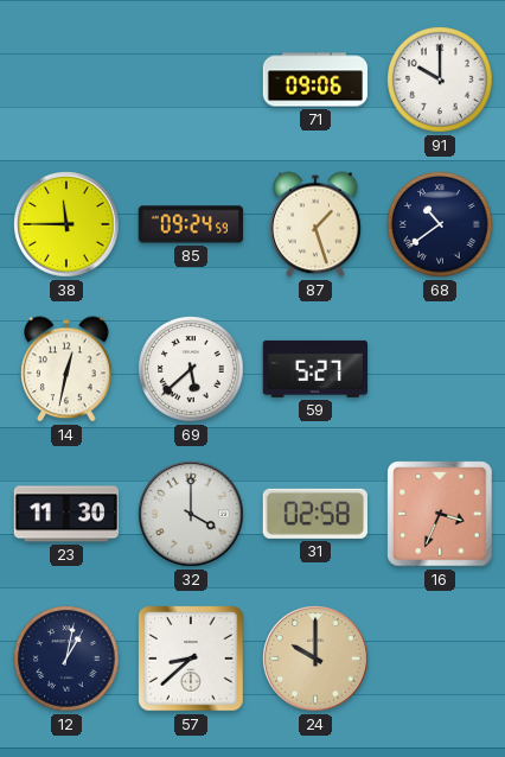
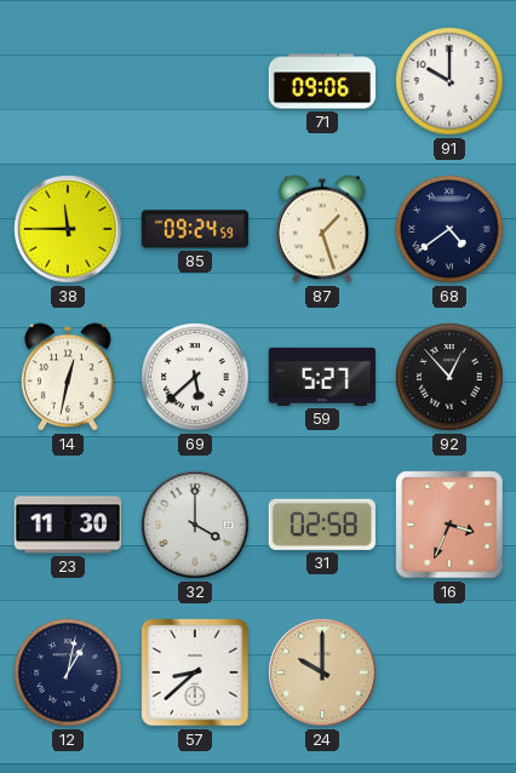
68: 10:39 -> 4:39
92: none -> 12:53
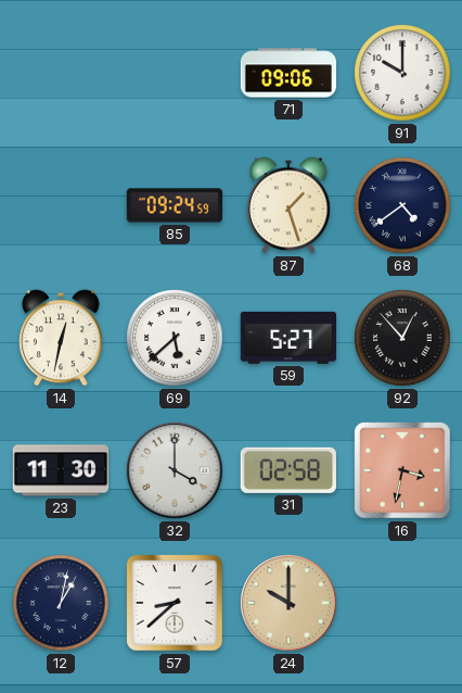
38: 11:45 -> none
16: 3:34 -> 3:32
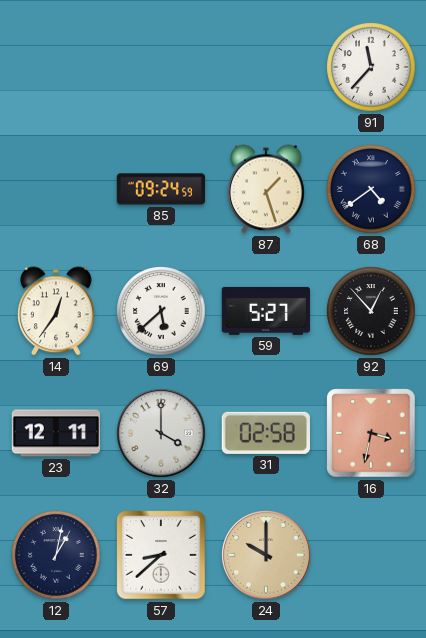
71: 09:06 -> none
91: 10:00 -> 11:37
14: 12:32 -> 12:36
23: 11:30 -> 12:11
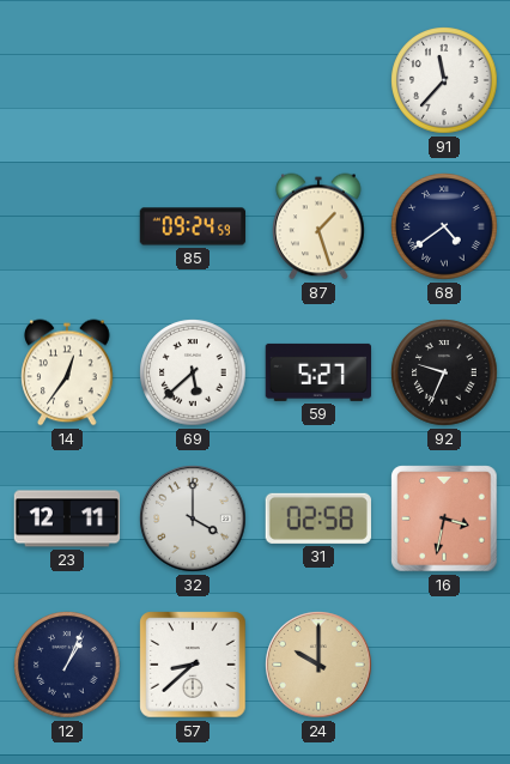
92: 12:53 -> 9:34
12: 1:02 -> 1:04
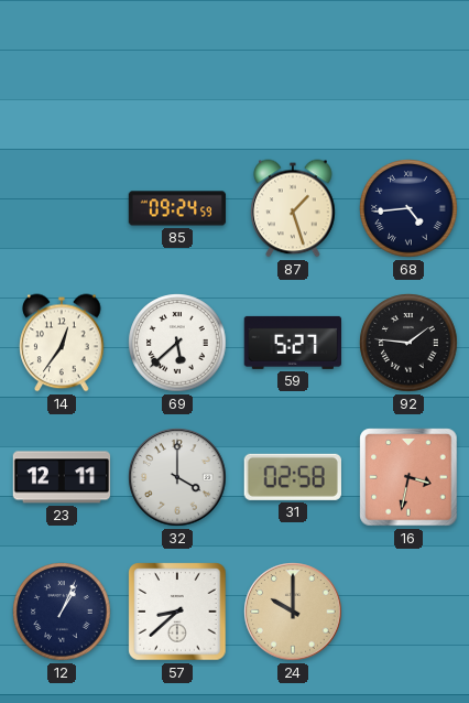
91: 11:37 -> none
68: 4:39 -> 4:44
92: 9:34 -> 1:46
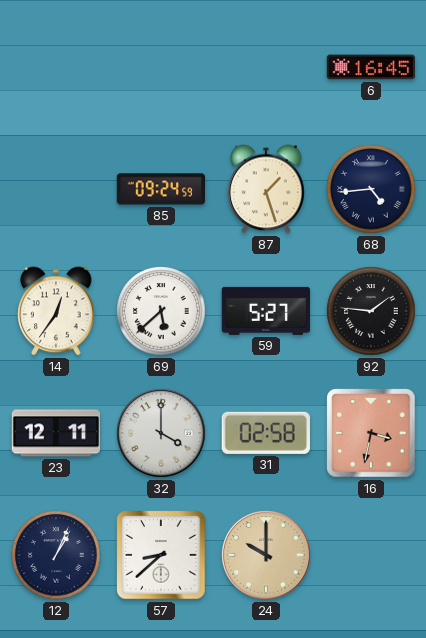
6: none -> 16:45
